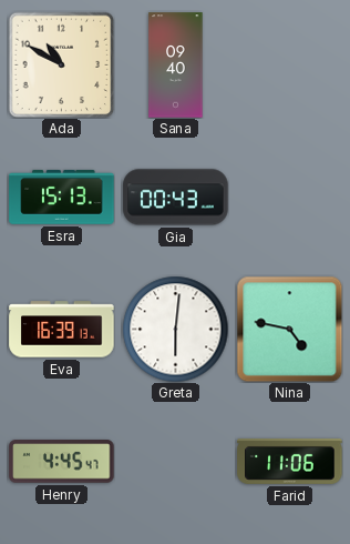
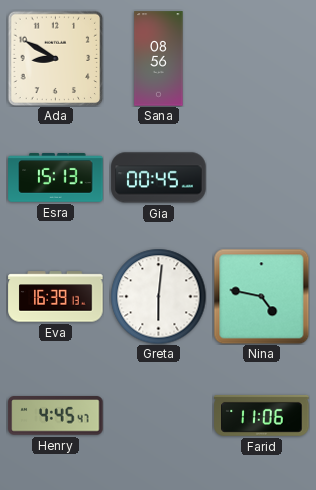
Ada: 10:50 -> 8:50
Sana: 09:40 -> 08:56
Gia: 00:43 -> 00:45
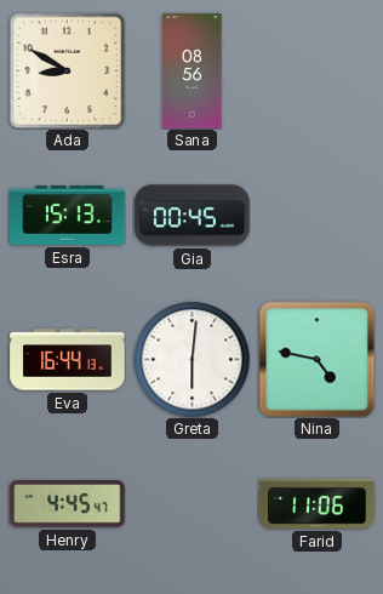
Eva: 16:39 -> 16:44
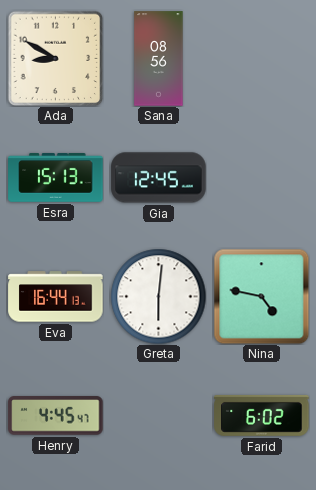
Gia: 00:45 -> 12:45
Farid: 11:06 -> 6:02
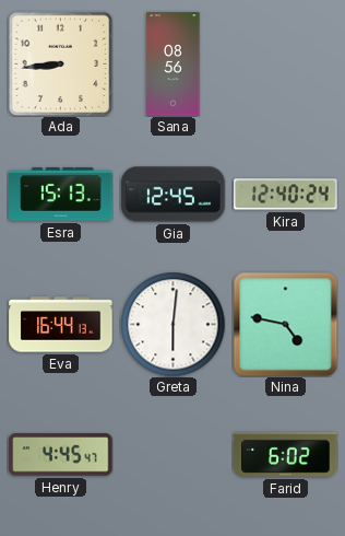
Ada: 8:50 -> 8:44
Kira: none -> 12:40
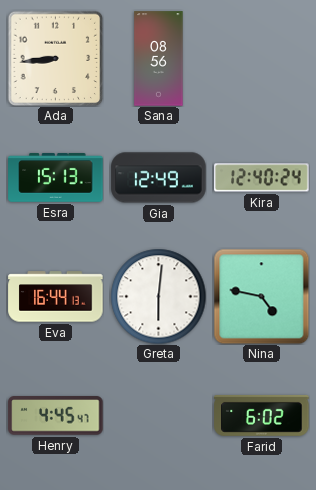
Gia: 12:45 -> 12:49
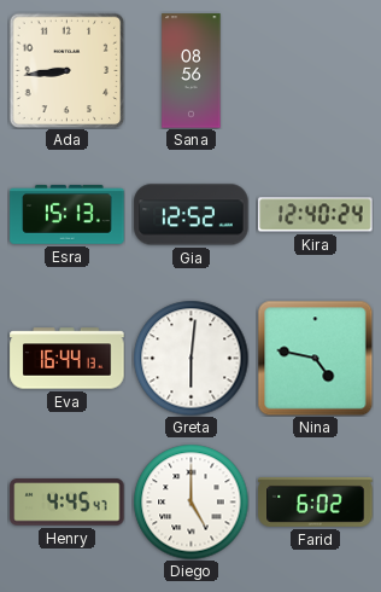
Gia: 12:49 -> 12:52
Diego: none -> 5:00
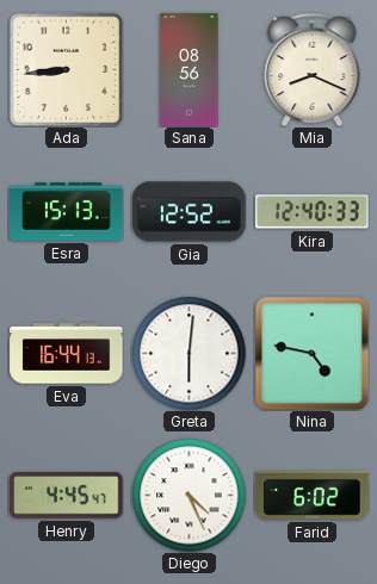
Mia: none -> 8:19
Kira: 12:40:24 -> 12:40:33
Diego: 5:00 -> 4:26
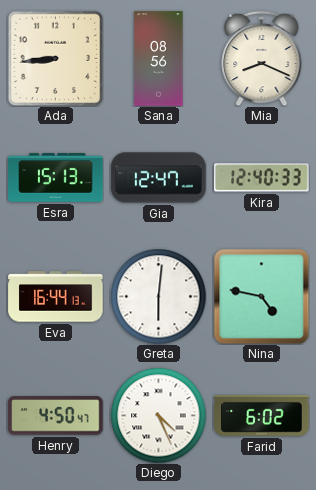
Gia: 12:52 -> 12:47
Henry: 4:45 -> 4:50
